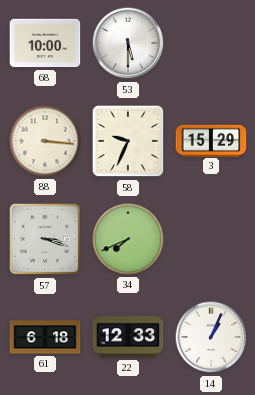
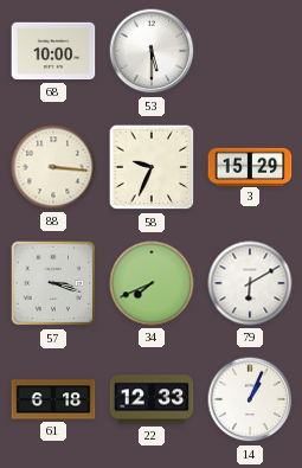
79: none -> 6:10
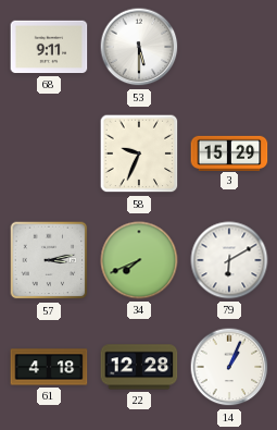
68: 10:00 -> 9:11
88: 3:16 -> none
57: 3:18 -> 3:13
61: 6:18 -> 4:18
22: 12:33 -> 12:28
